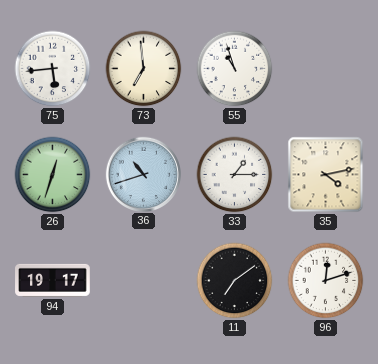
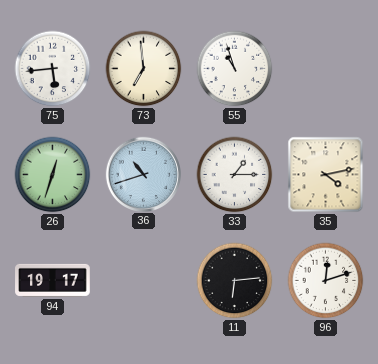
11: 7:09 -> 6:14
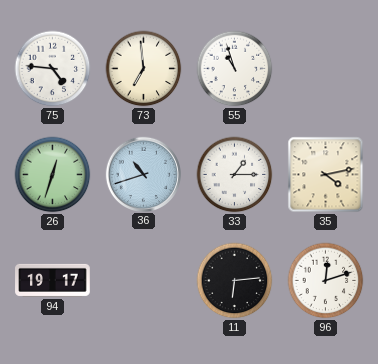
75: 5:44 -> 4:46
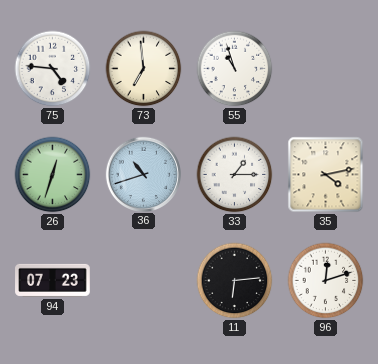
94: 19:17 -> 07:23
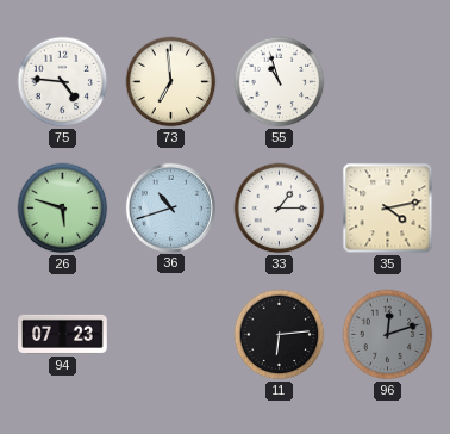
26: 12:33 -> 5:48
96 dial: white -> grey
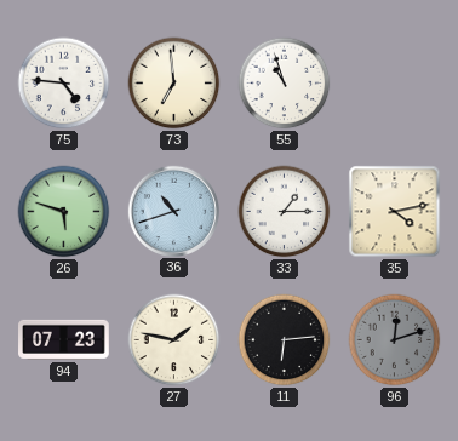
27: none -> 1:47
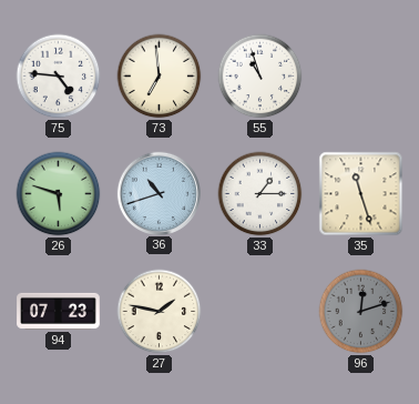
35: 4:13 -> 11:27
11: 6:14 -> none
